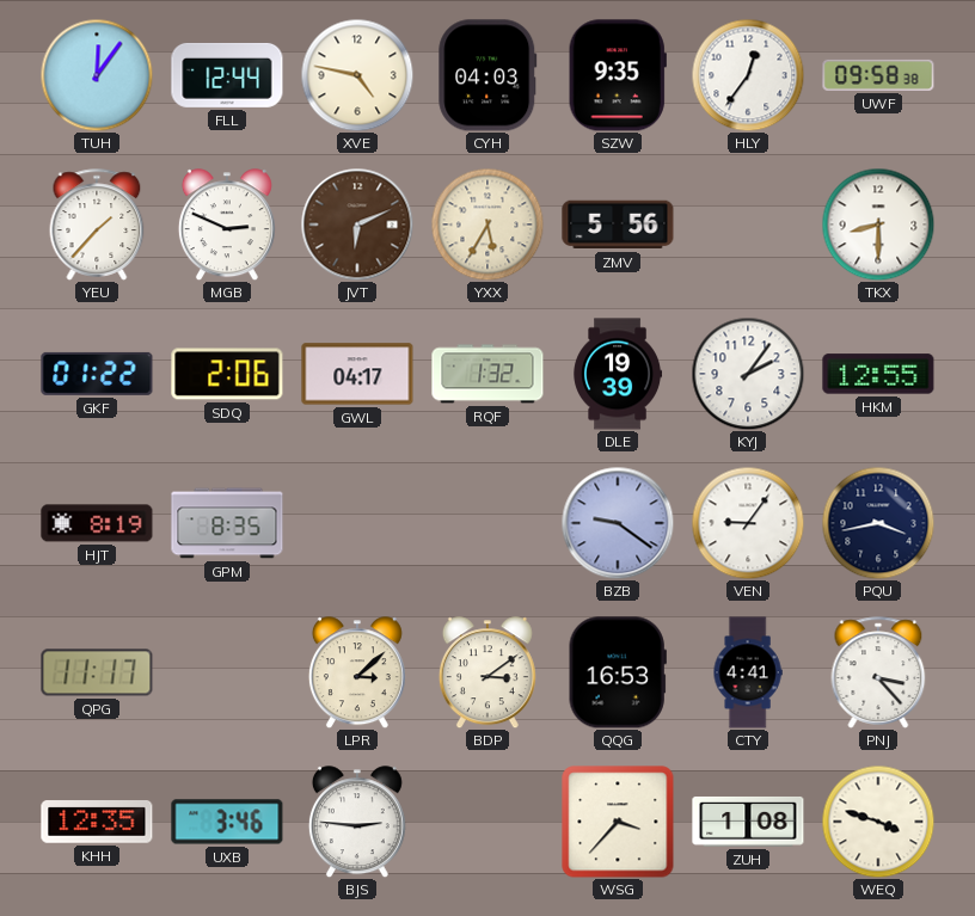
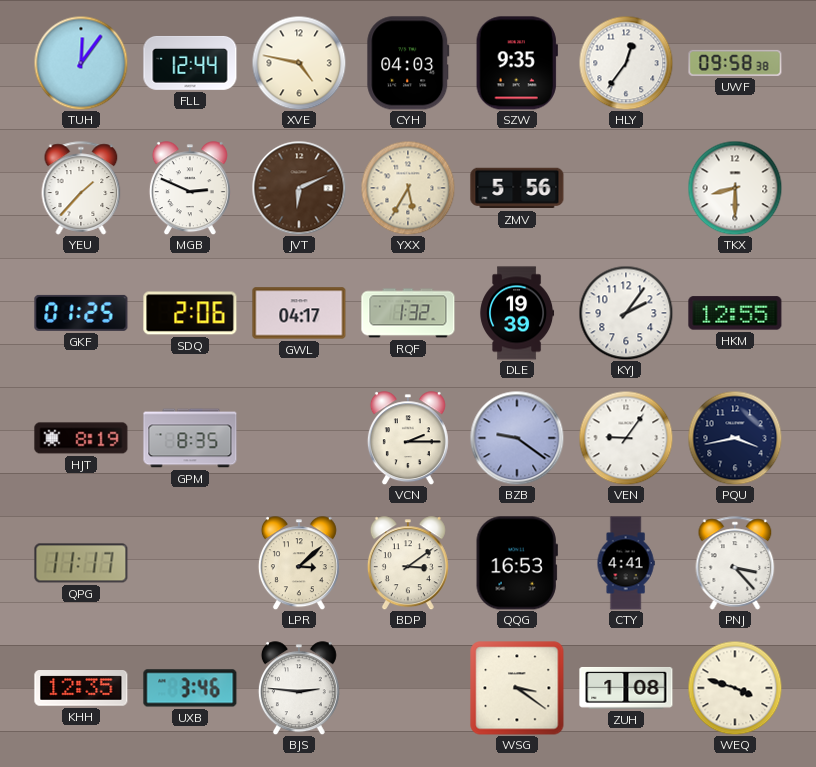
GKF: 01:22 -> 01:25
VCN: none -> 2:15
WSG: 3:37 -> 3:21
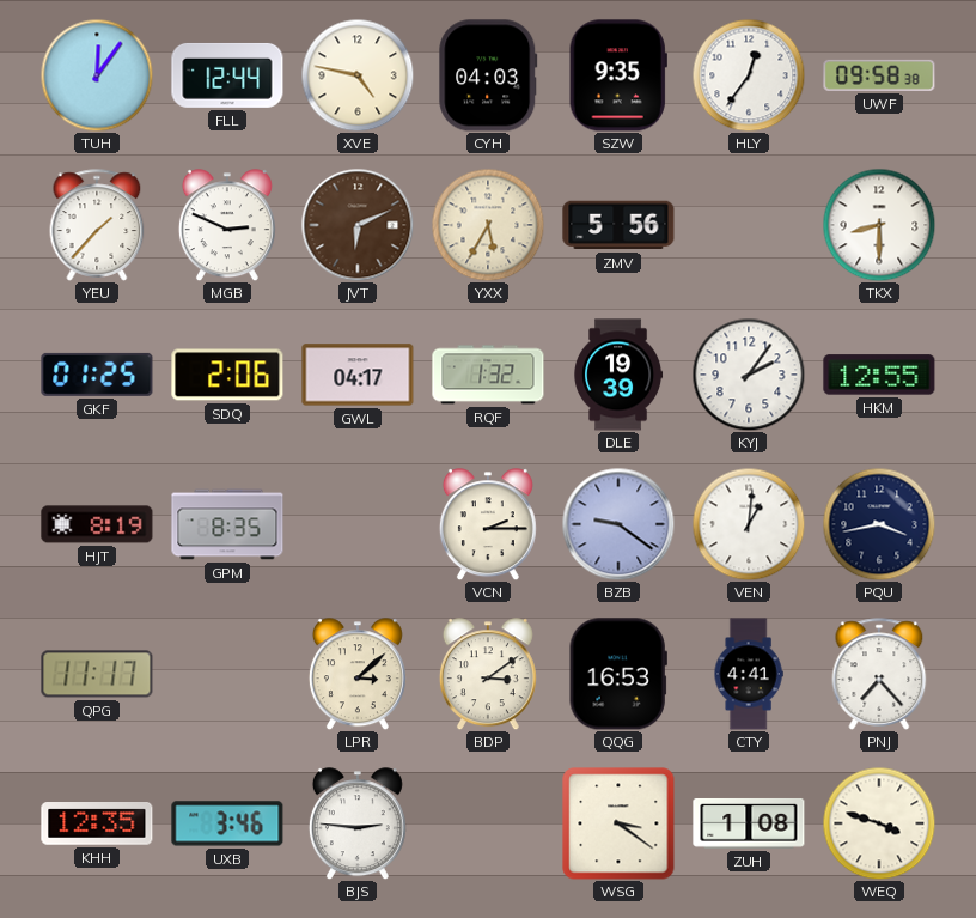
VEN: 9:06 -> 1:01
PNJ: 3:23 -> 7:23
